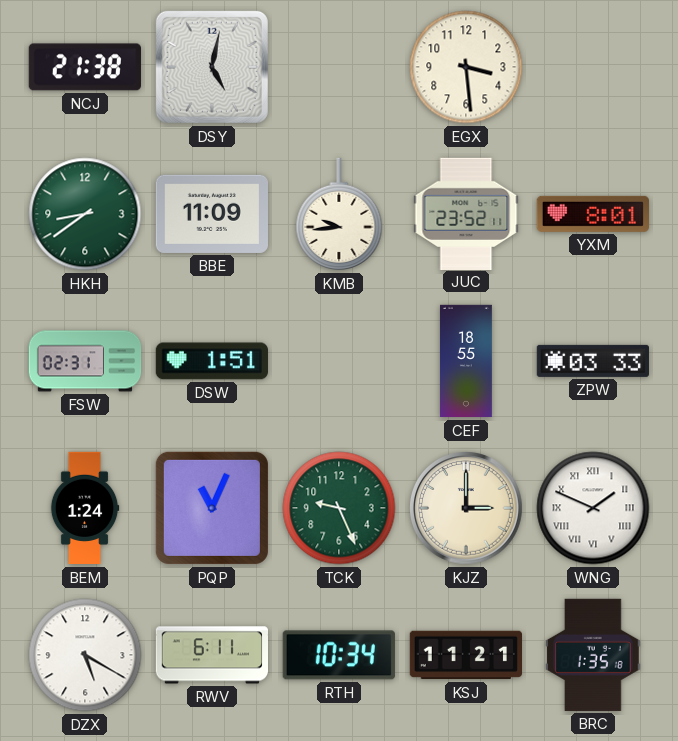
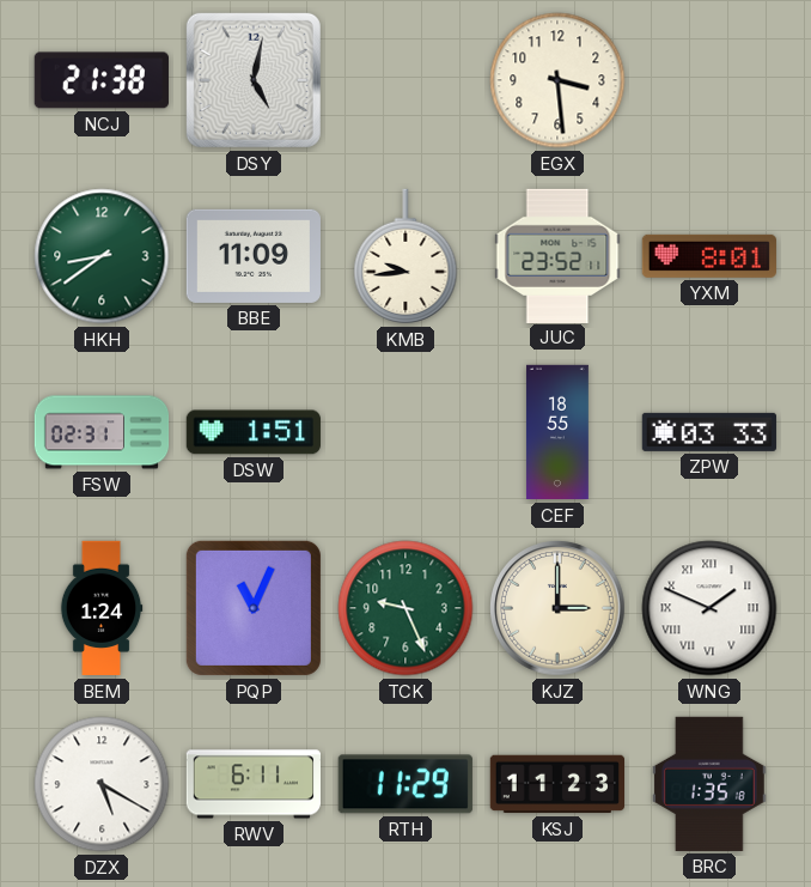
RTH: 10:34 -> 11:29
KSJ: 11:21 -> 11:23
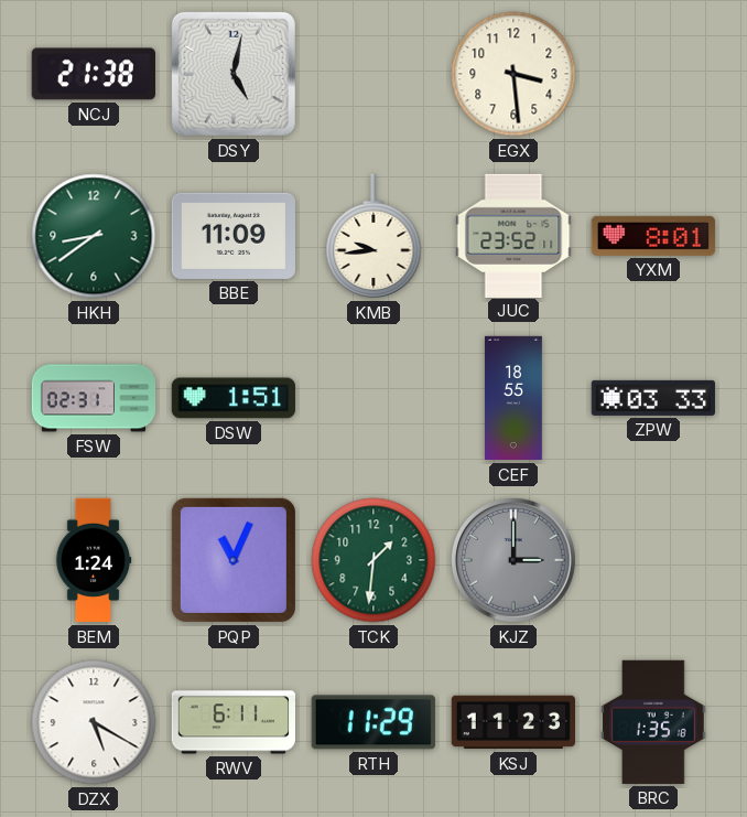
TCK: 9:26 -> 1:31
KJZ dial: cream -> grey
WNG: 1:49 -> none
